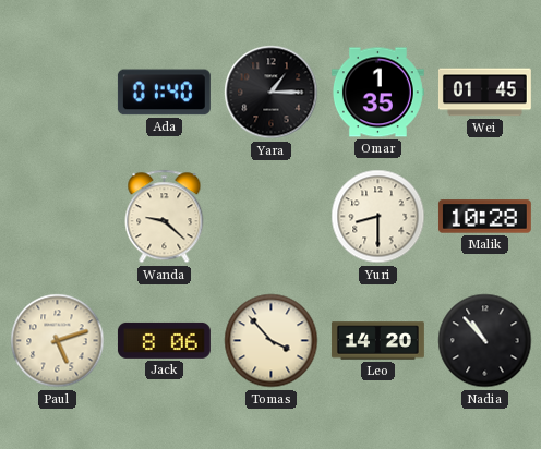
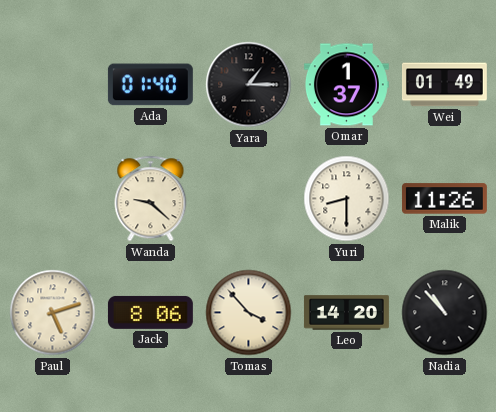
Omar: 1:35 -> 1:37
Wei: 01:45 -> 01:49
Malik: 10:28 -> 11:26
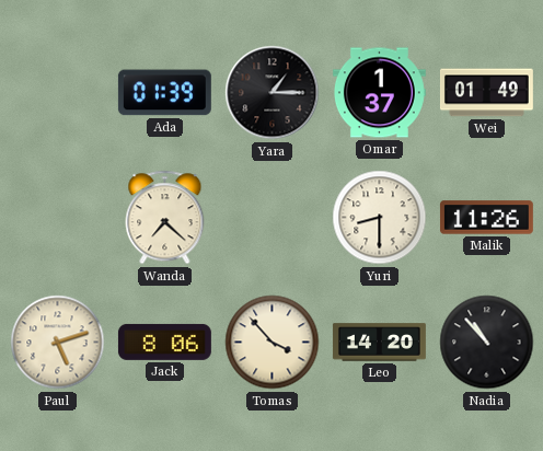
Ada: 01:40 -> 01:39
Wanda: 9:22 -> 7:22
